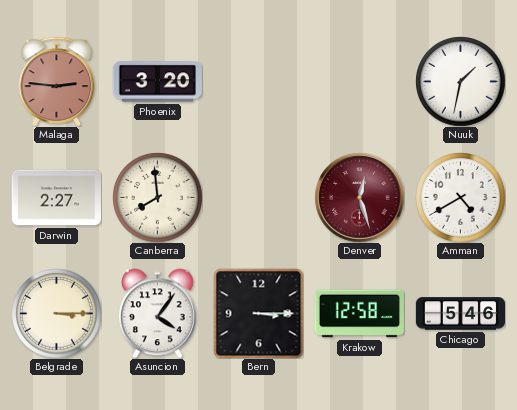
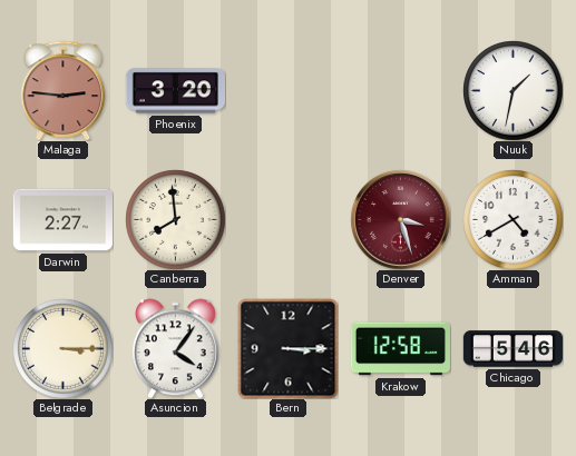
Denver: 12:27 -> 3:27
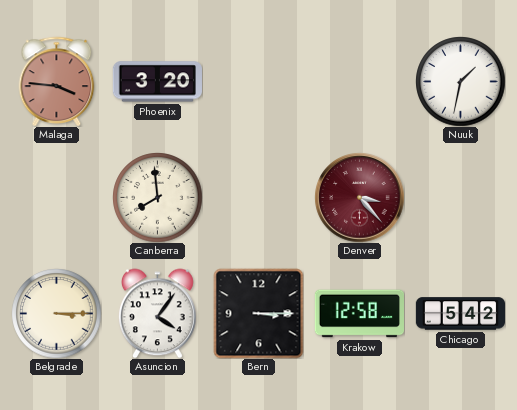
Malaga: 2:46 -> 3:46
Darwin: 2:27 -> none
Denver: 3:27 -> 3:23
Amman: 4:40 -> none
Chicago: 5:46 -> 5:42
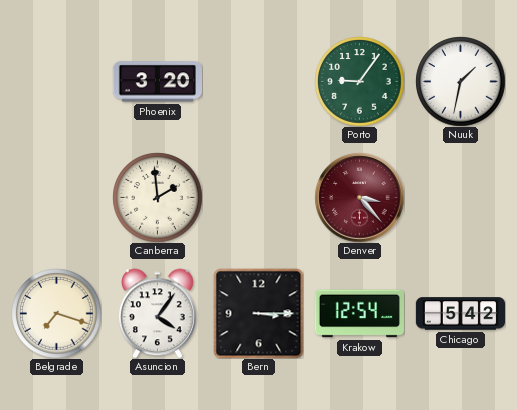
Malaga: 3:46 -> none
Porto: none -> 9:06
Canberra: 7:59 -> 1:59
Belgrade: 3:15 -> 7:18
Krakow: 12:58 -> 12:54
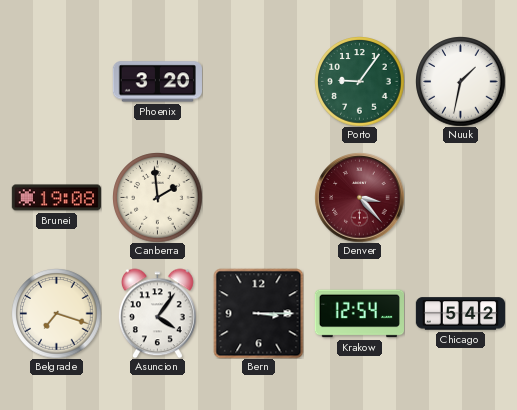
Brunei: none -> 19:08
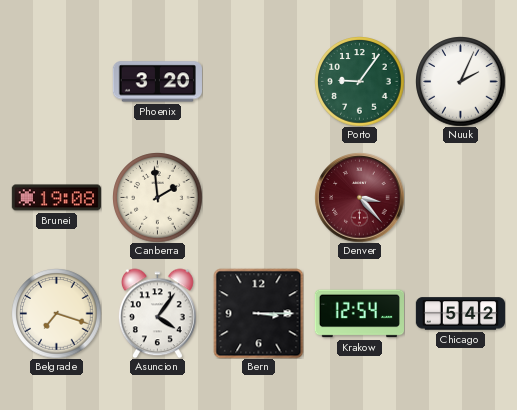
Nuuk: 1:32 -> 2:04
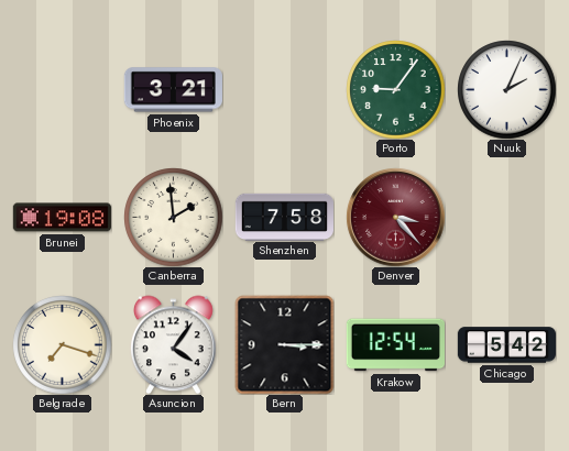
Phoenix: 3:20 -> 3:21
Shenzhen: none -> 7:58
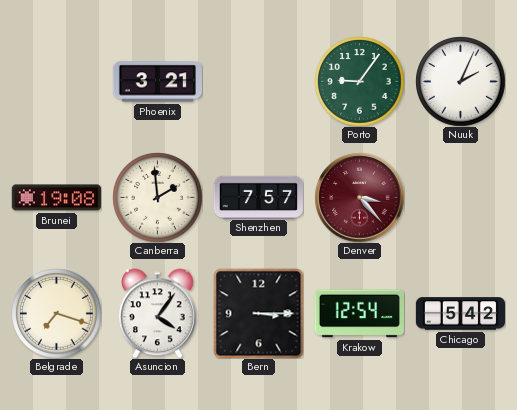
Shenzhen: 7:58 -> 7:57
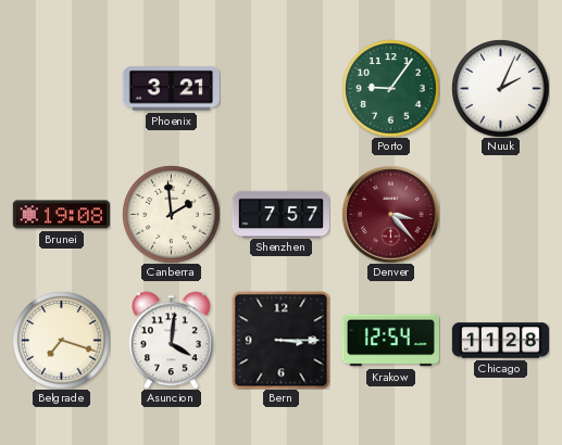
Asuncion: 4:06 -> 4:01
Chicago: 5:42 -> 11:28
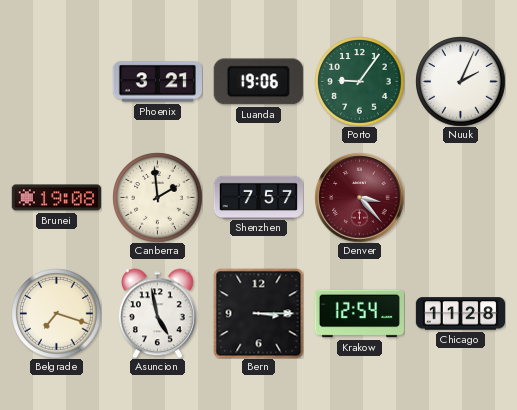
Luanda: none -> 19:06
Asuncion: 4:01 -> 4:58
